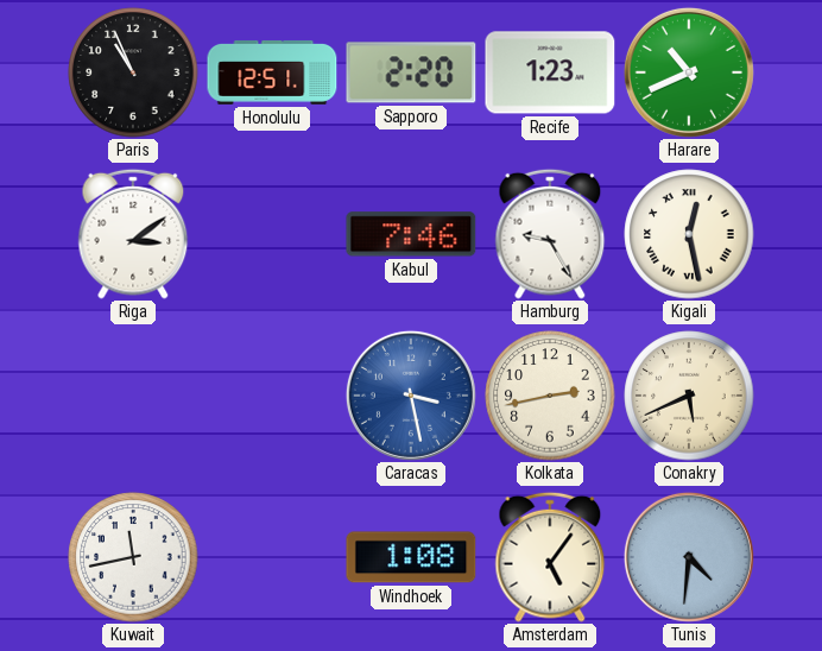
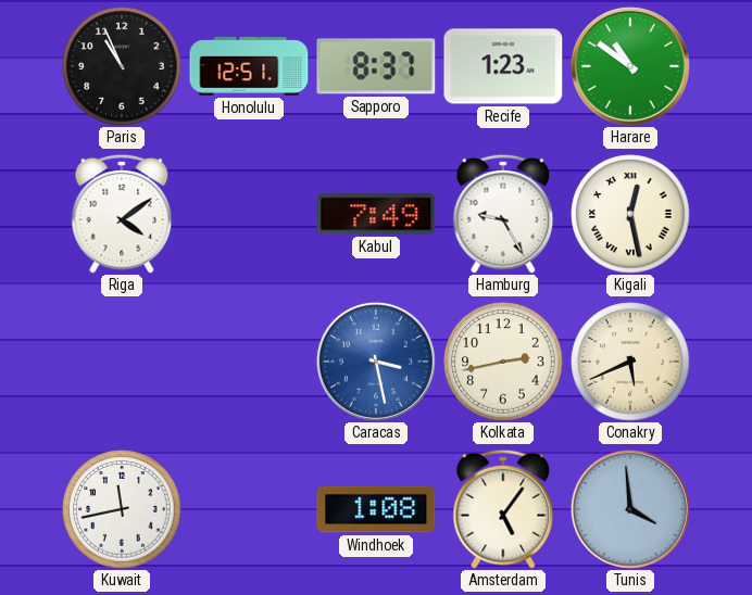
Sapporo: 2:20 -> 8:37
Harare: 10:41 -> 10:51
Riga: 3:09 -> 4:09
Kabul: 7:46 -> 7:49
Tunis: 4:31 -> 3:59
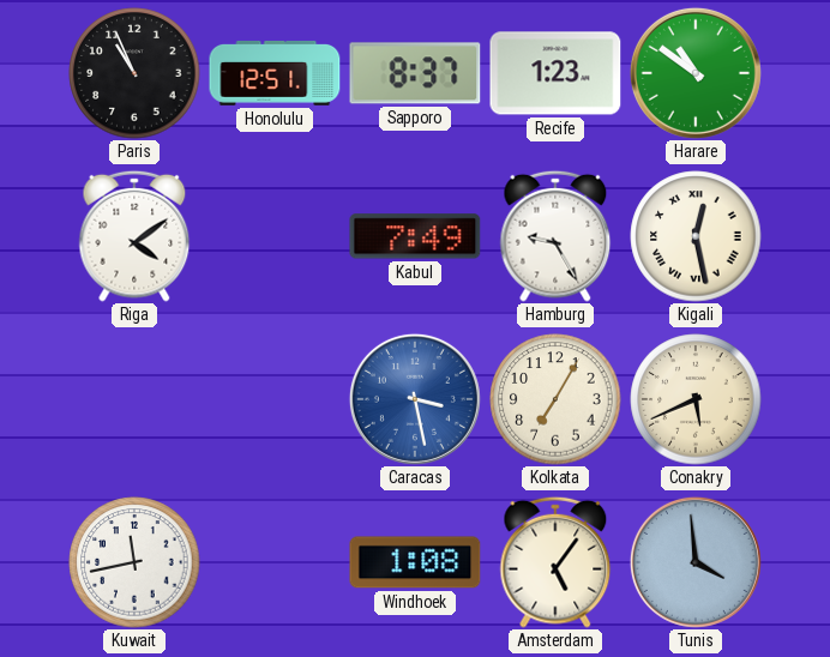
Kolkata: 2:43 -> 7:05
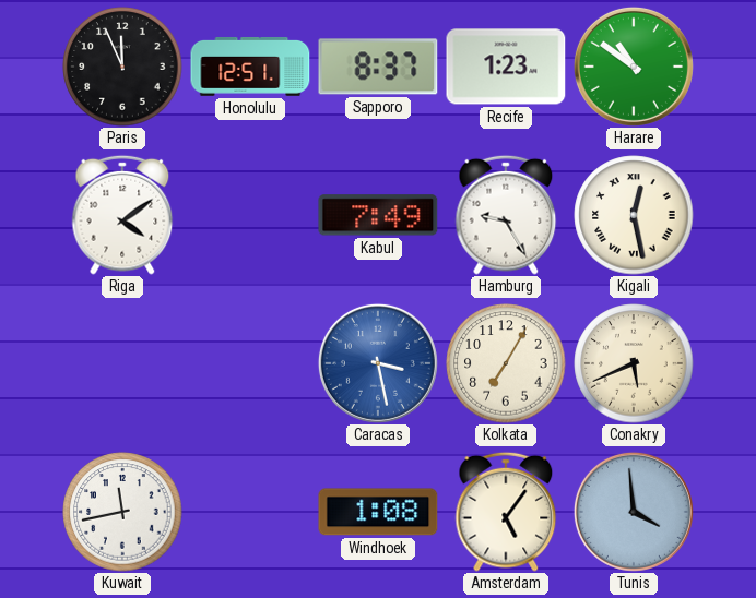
Paris: 10:56 -> 11:56
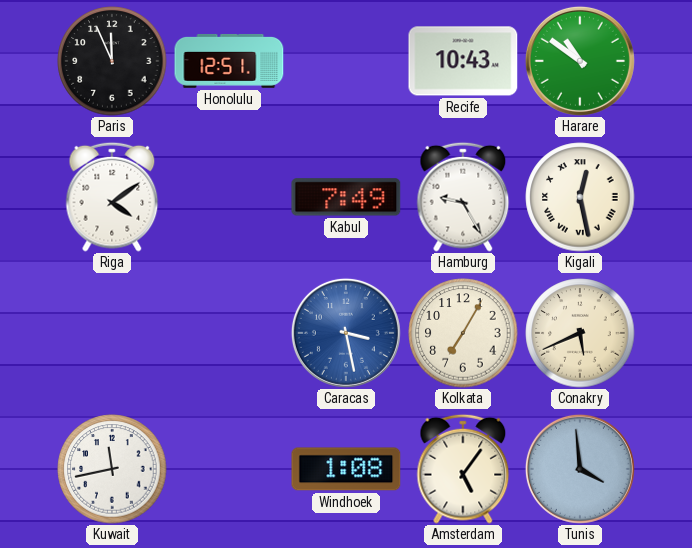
Sapporo: 8:37 -> none
Recife: 1:23 -> 10:43
